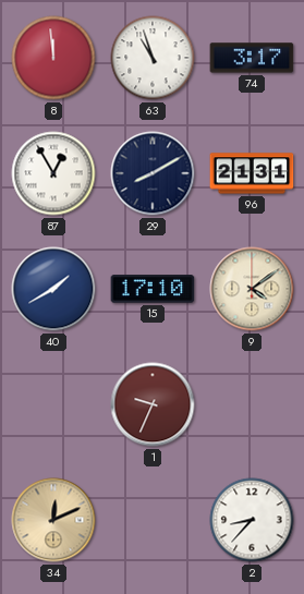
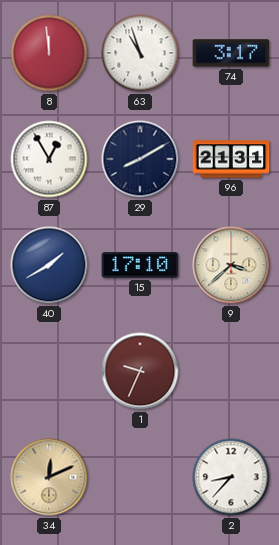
9: 4:09 -> 3:38
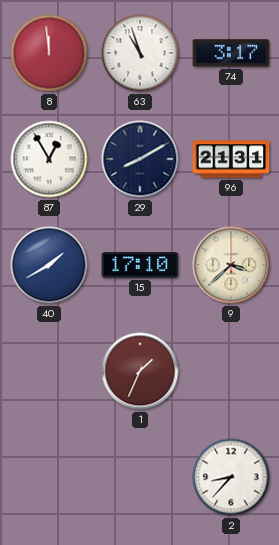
1: 9:34 -> 1:34
34: 12:11 -> none
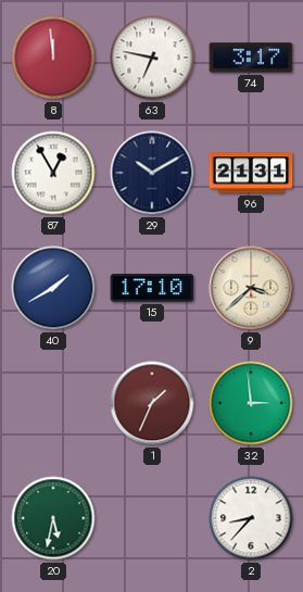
63: 10:57 -> 6:47
29: 8:10 -> 10:10
32: none -> 2:59
20: none -> 5:32
